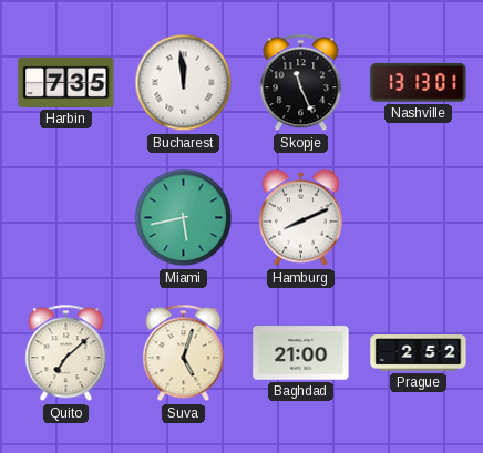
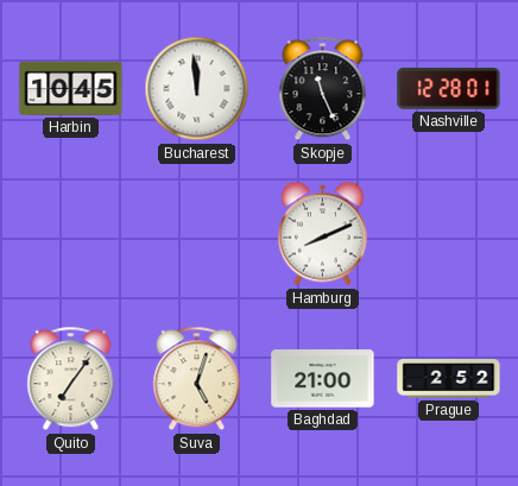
Harbin: 7:35 -> 10:45
Nashville: 13:13 -> 12:28
Miami: 5:43 -> none
Quito: 7:08 -> 7:06
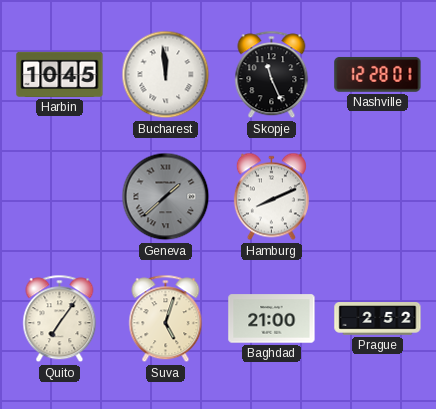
Geneva: none -> 1:38
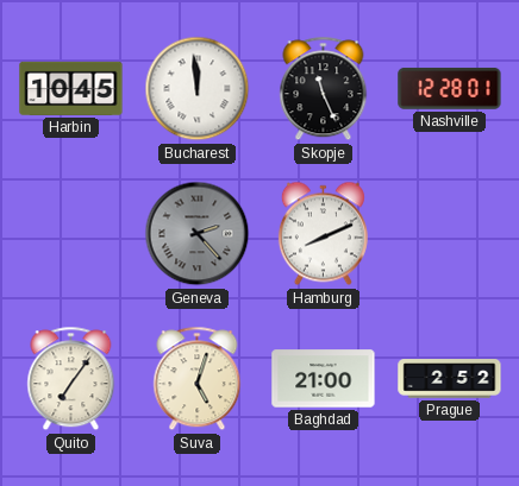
Geneva: 1:38 -> 2:23
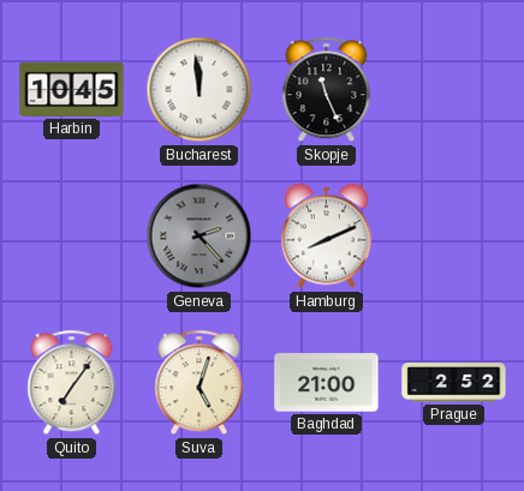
Nashville: 12:28 -> none
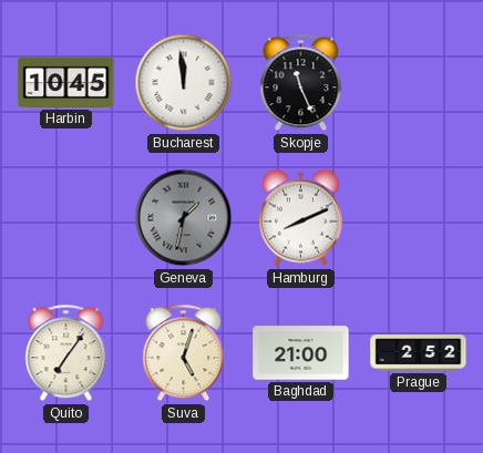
Geneva: 2:23 -> 1:32
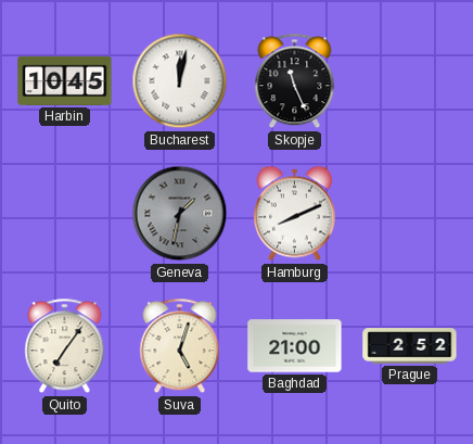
Bucharest: 11:59 -> 12:02
